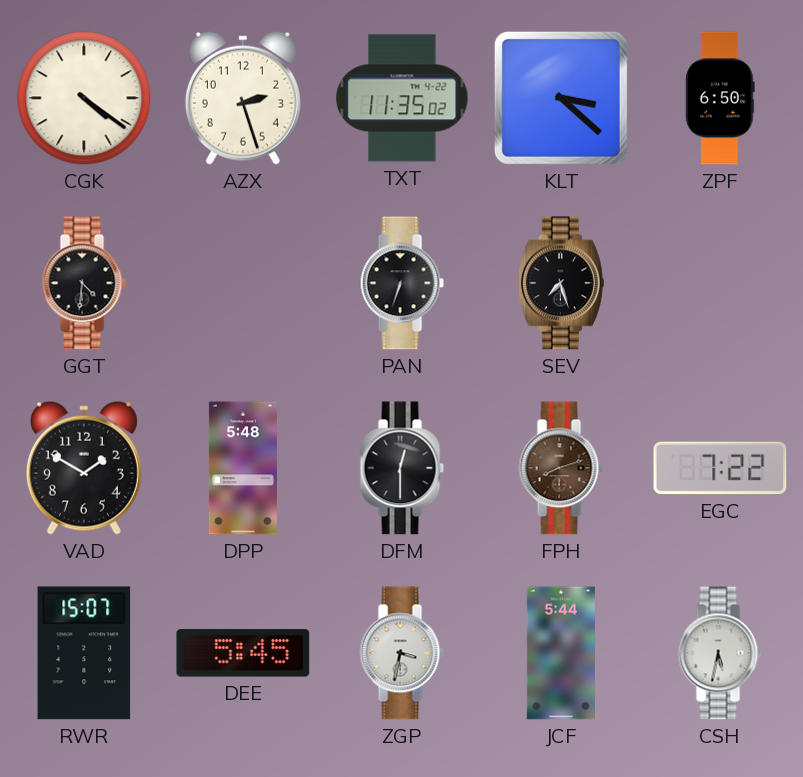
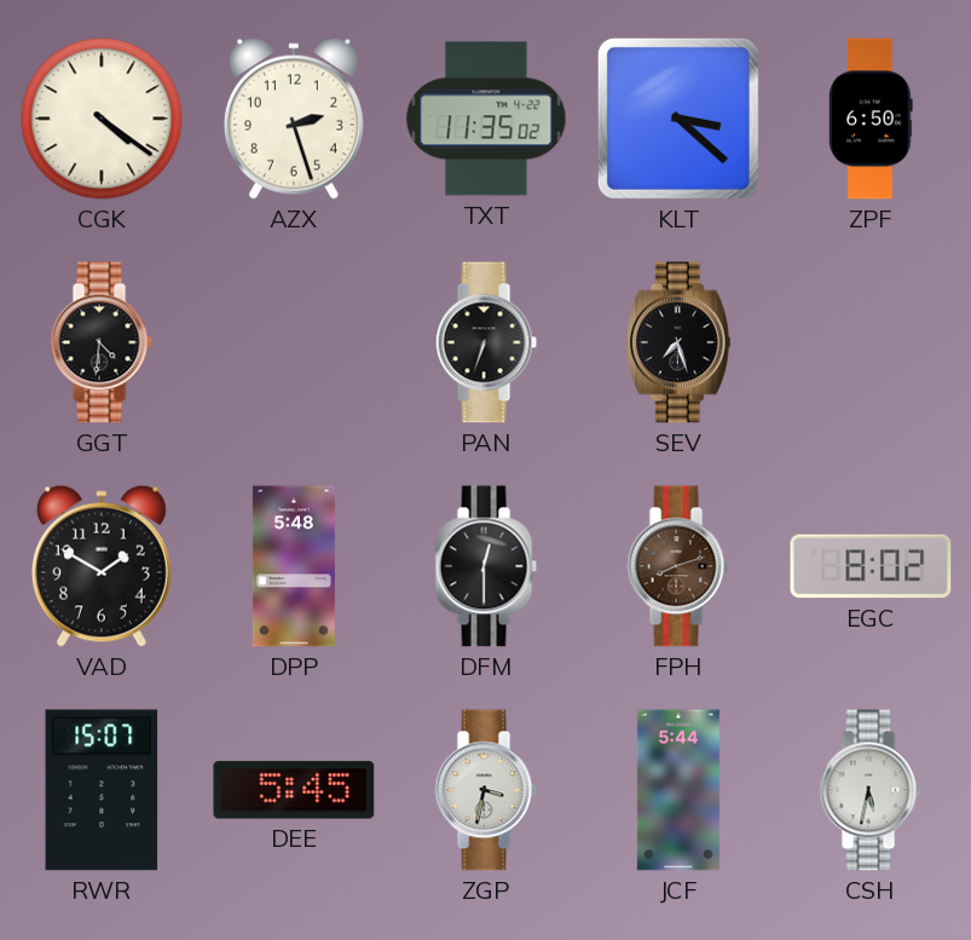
EGC: 7:22 -> 8:02
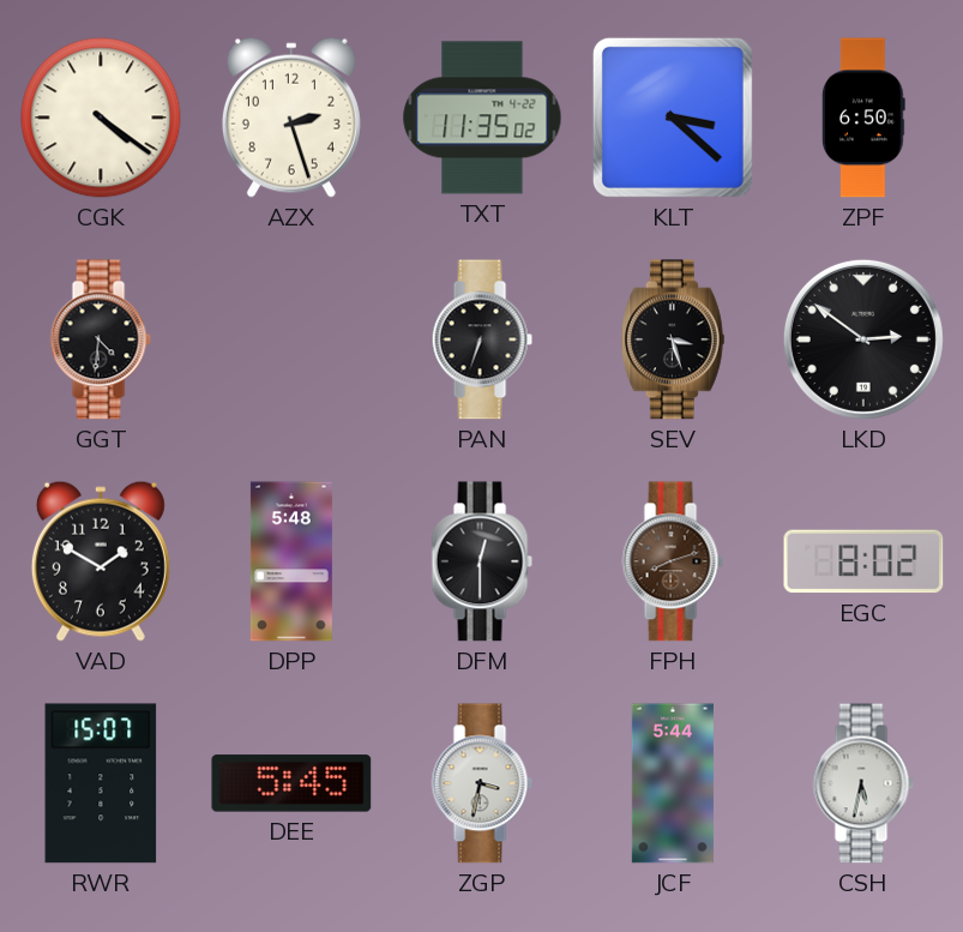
SEV: 7:27 -> 3:27
LKD: none -> 2:51
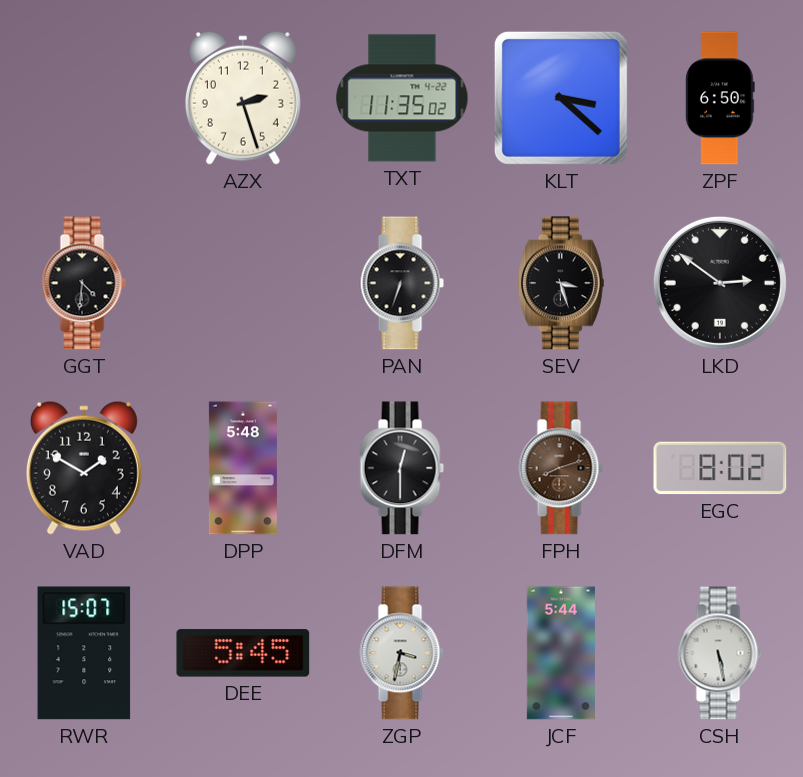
CGK: 4:21 -> none
CSH: 5:32 -> 5:28
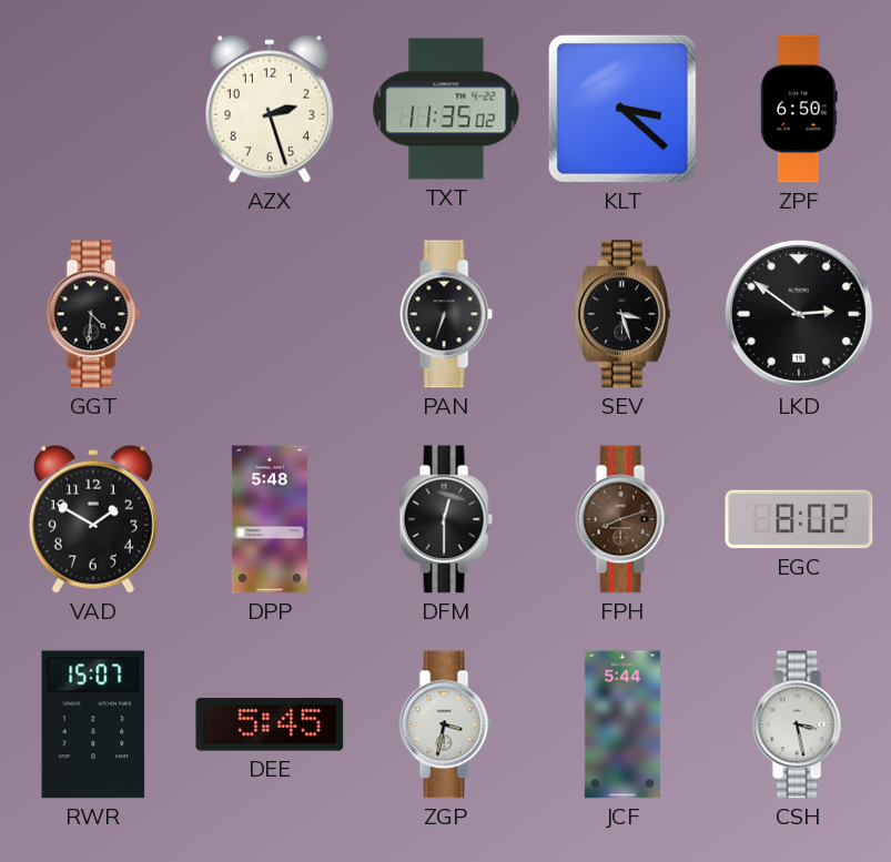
CSH: 5:28 -> 3:28
